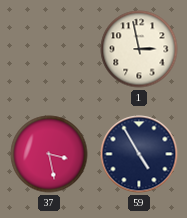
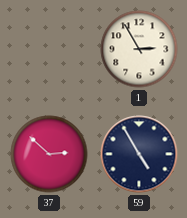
1: 2:58 -> 2:55
37: 3:28 -> 2:52
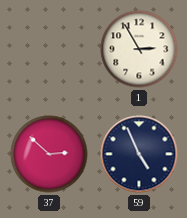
59: 4:55 -> 4:56
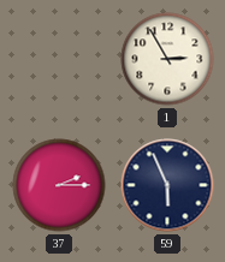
37: 2:52 -> 2:15
59: 4:56 -> 5:56
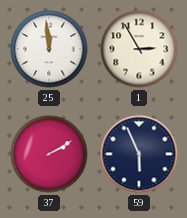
25: none -> 11:59
37: 2:15 -> 2:10
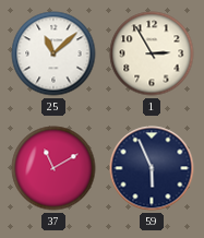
25: 11:59 -> 11:08
37: 2:10 -> 11:10
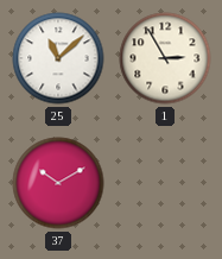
37: 11:10 -> 10:10
59: 5:56 -> none
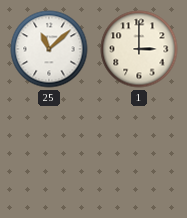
1: 2:55 -> 3:00
37: 10:10 -> none
